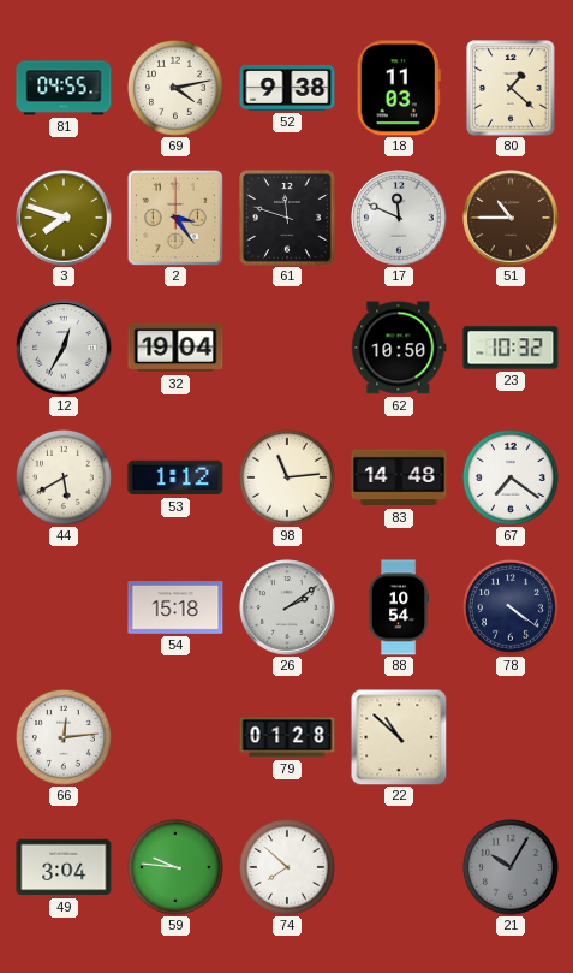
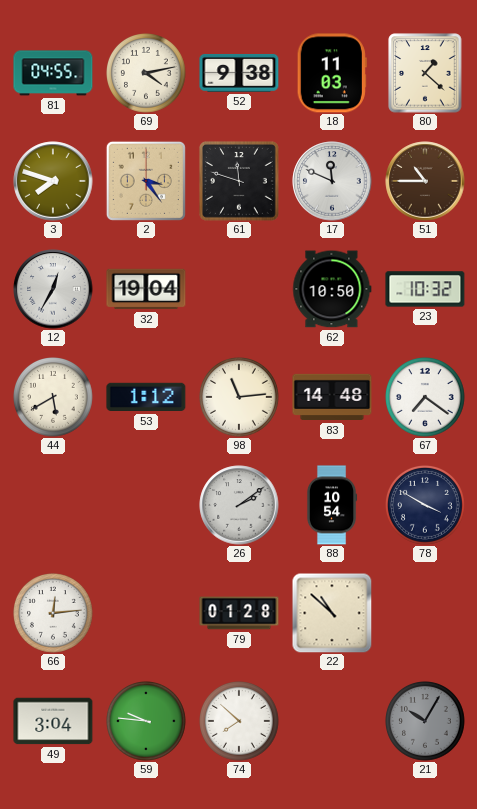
54: 15:18 -> none
78: 4:21 -> 3:50
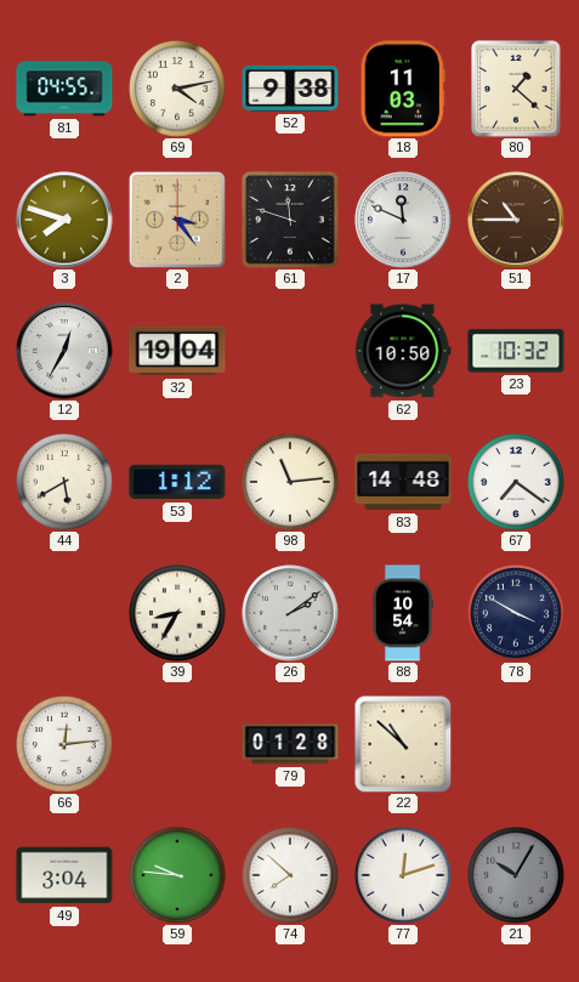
39: none -> 8:35
77: none -> 12:12
